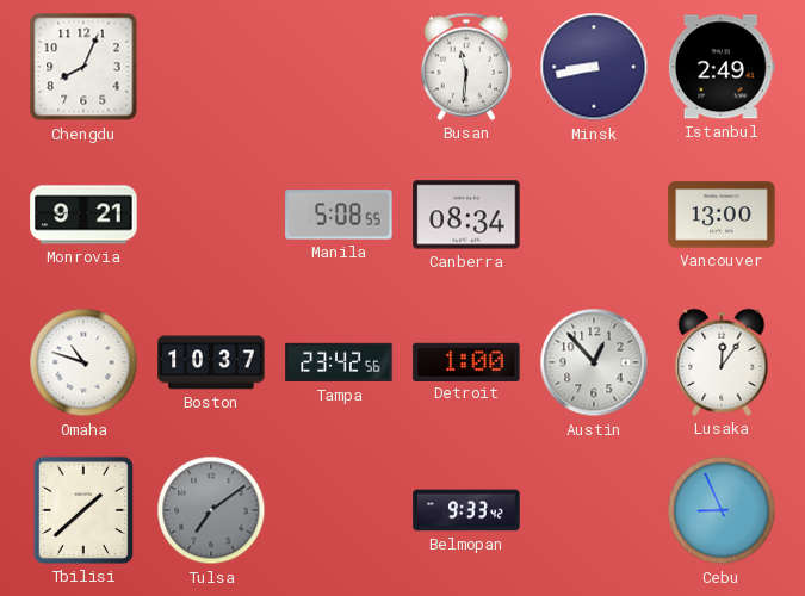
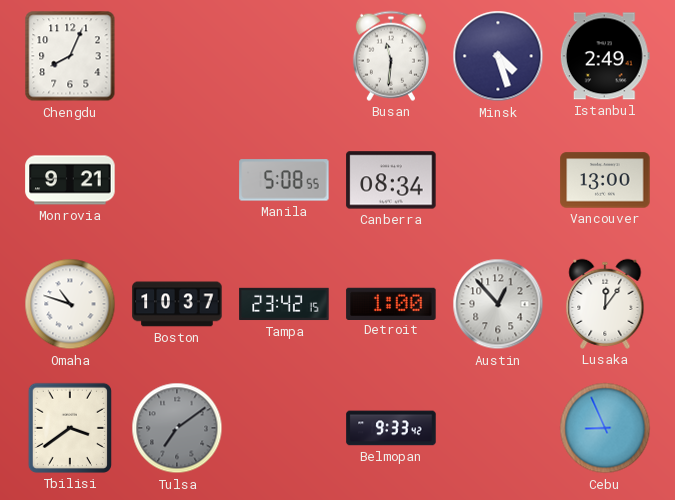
Minsk: 8:43 -> 4:27
Tampa: 23:42:56 -> 23:42:15
Tbilisi: 1:38 -> 3:39
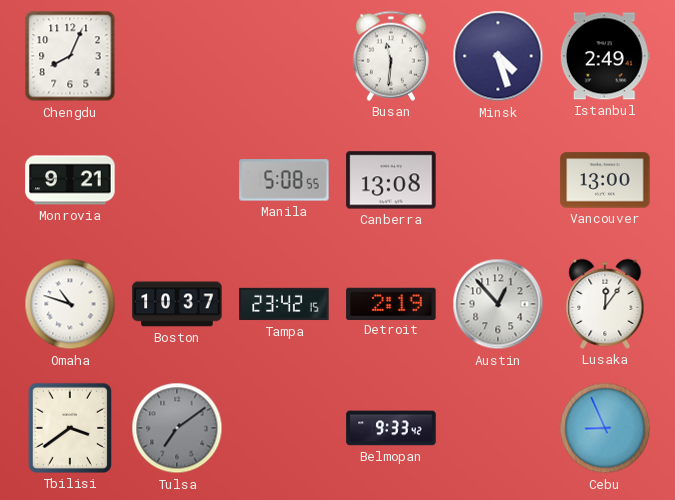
Canberra: 08:34 -> 13:08
Detroit: 1:00 -> 2:19
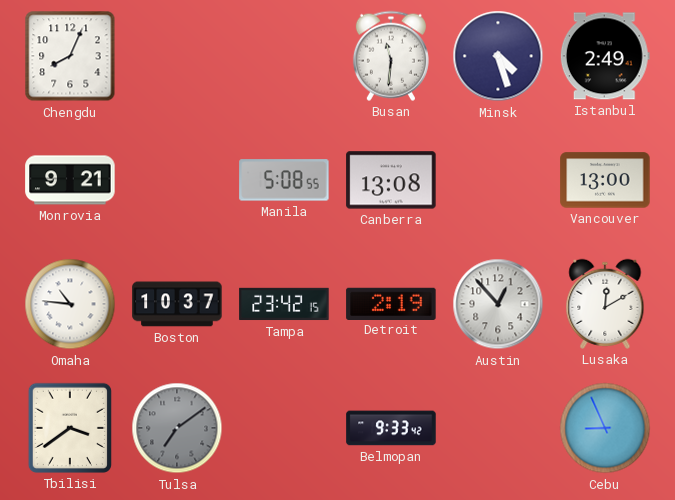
Omaha: 10:48 -> 10:46
Lusaka: 12:06 -> 12:10
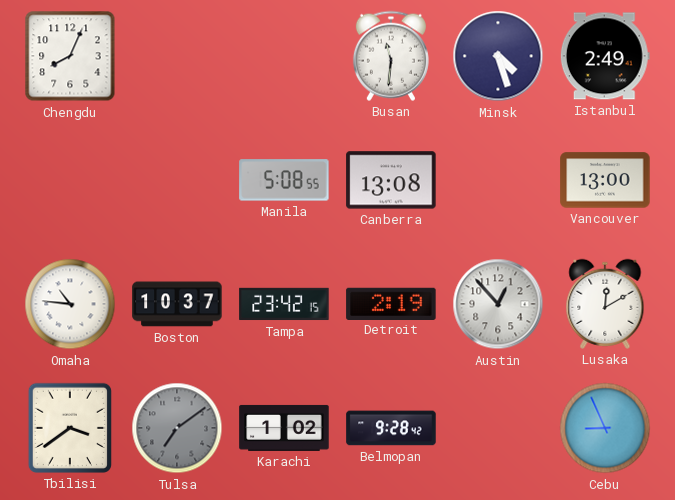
Monrovia: 9:21 -> none
Karachi: none -> 1:02
Belmopan: 9:33 -> 9:28
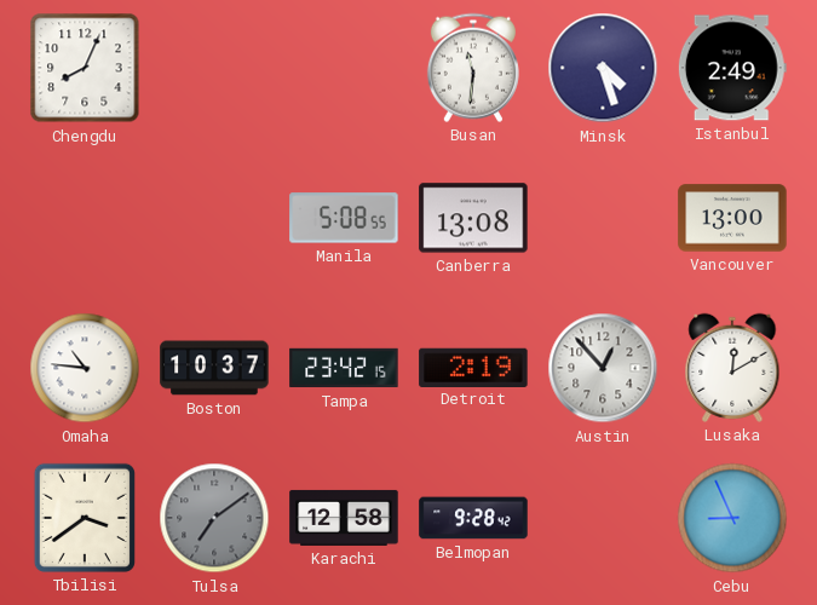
Karachi: 1:02 -> 12:58
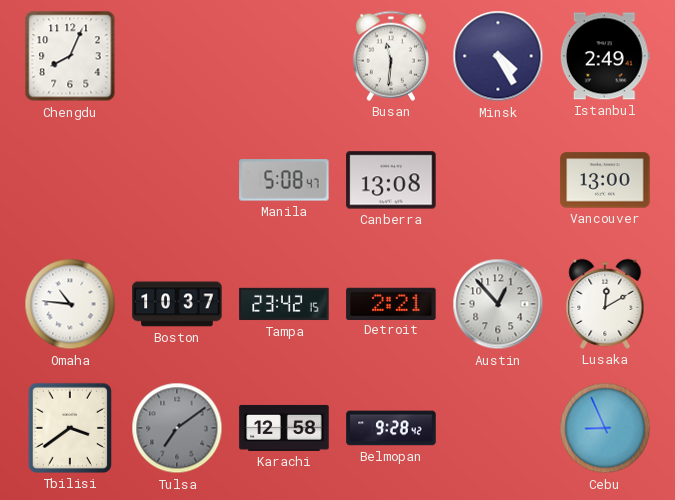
Minsk: 4:27 -> 4:25
Manila: 5:08:55 -> 5:08:47
Detroit: 2:19 -> 2:21
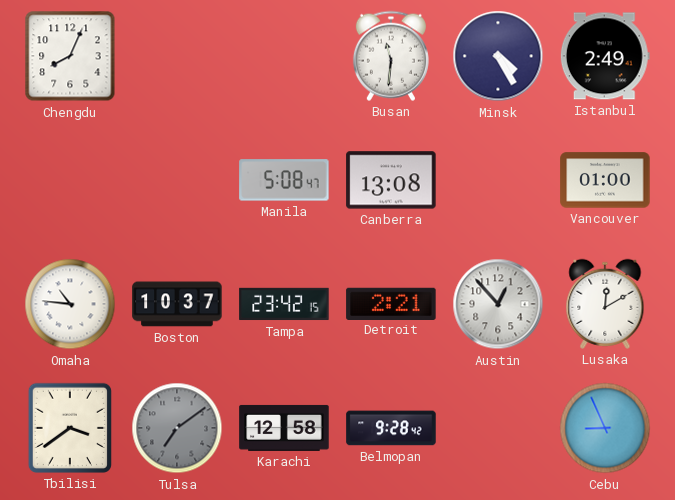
Vancouver: 13:00 -> 01:00
